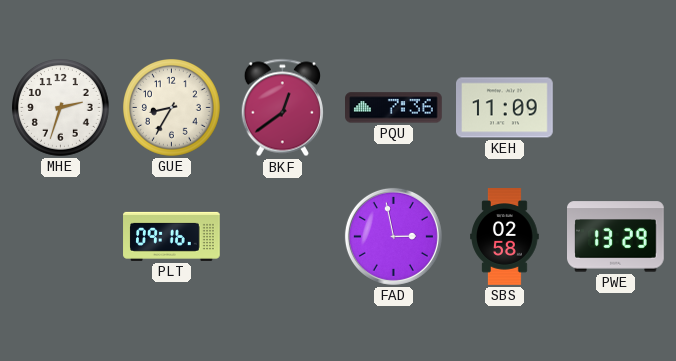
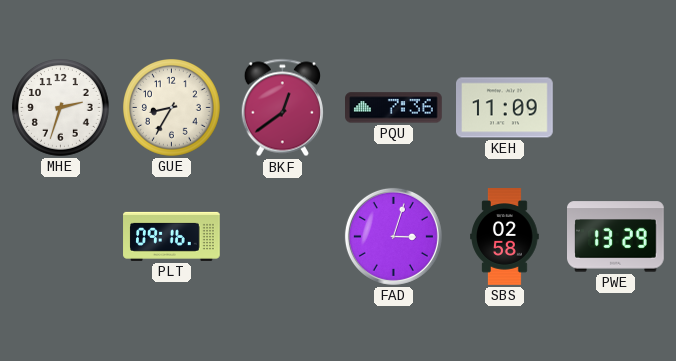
FAD: 2:58 -> 3:03
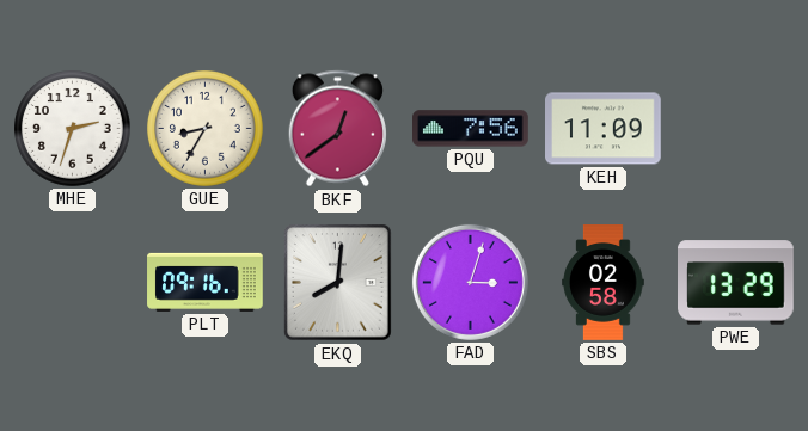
PQU: 7:36 -> 7:56
EKQ: none -> 8:01
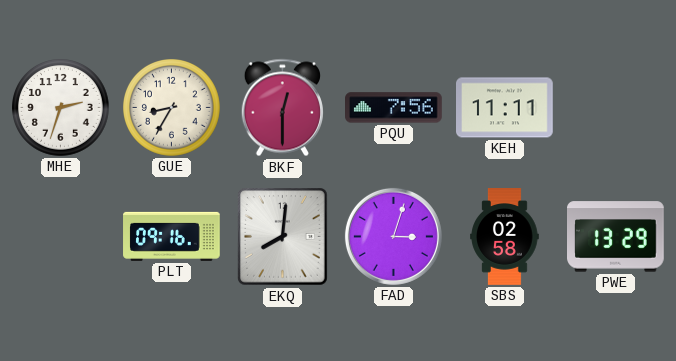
BKF: 12:39 -> 12:30
KEH: 11:09 -> 11:11
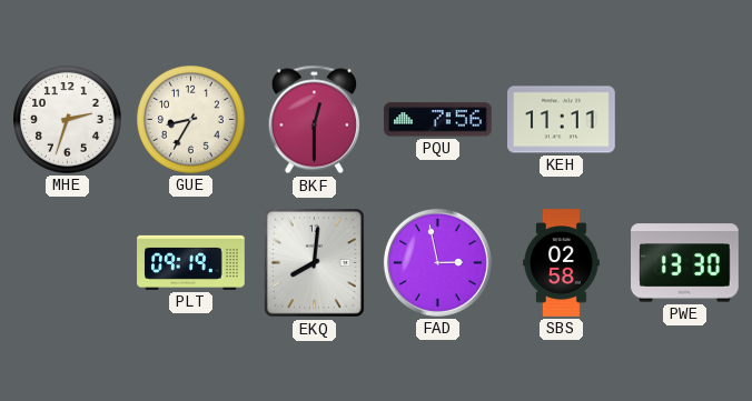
PLT: 09:16 -> 09:19
FAD: 3:03 -> 2:58
PWE: 13:29 -> 13:30
